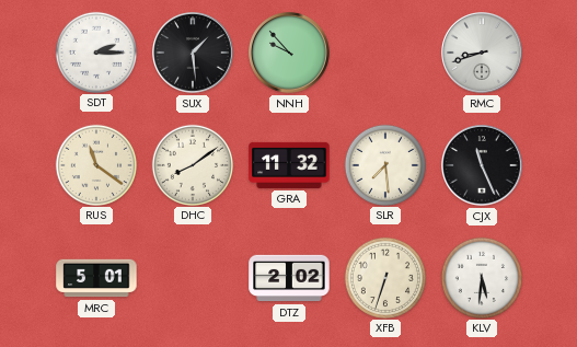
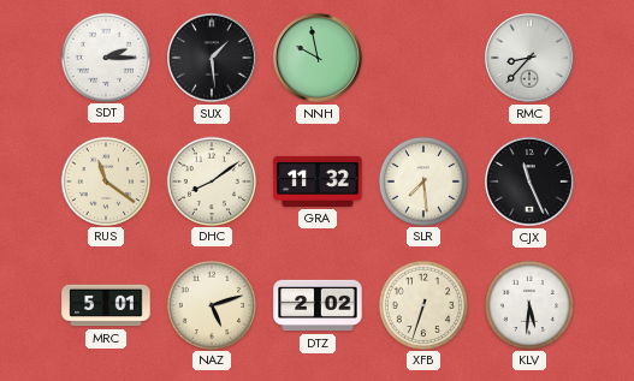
NNH: 9:53 -> 9:58
RMC: 8:42 -> 8:37
NAZ: none -> 5:12
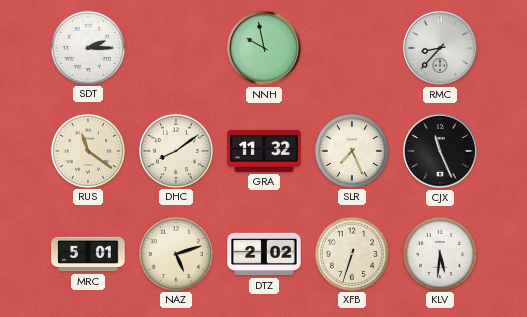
SUX: 1:29 -> none
SLR: 7:29 -> 7:26
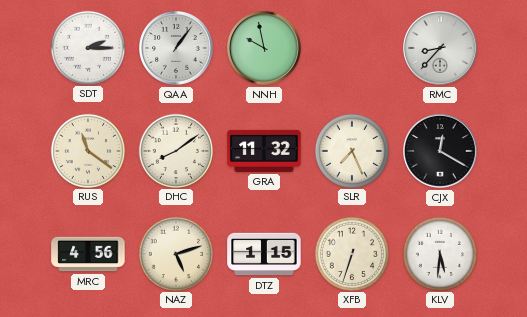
QAA: none -> 1:06
CJX: 11:26 -> 12:20
MRC: 5:01 -> 4:56
DTZ: 2:02 -> 1:15
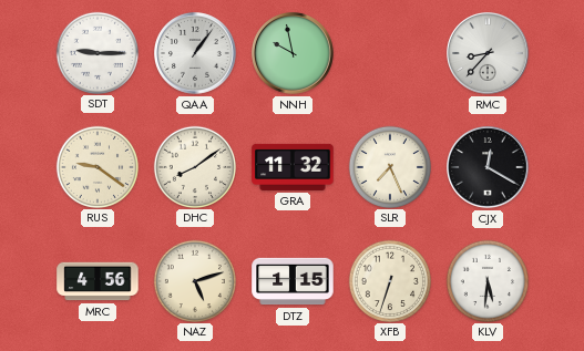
SDT: 2:15 -> 9:15
RUS: 11:21 -> 9:21
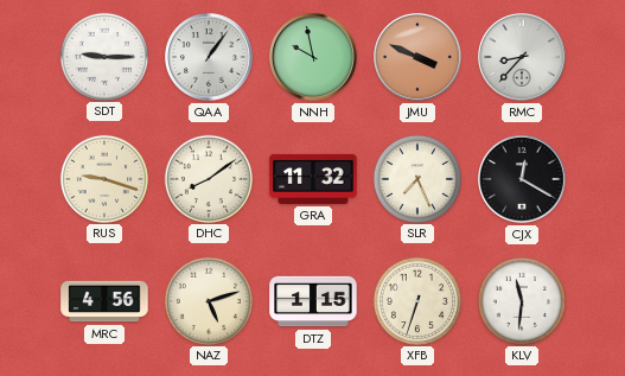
JMU: none -> 3:49
RUS: 9:21 -> 9:18
KLV: 5:31 -> 11:31
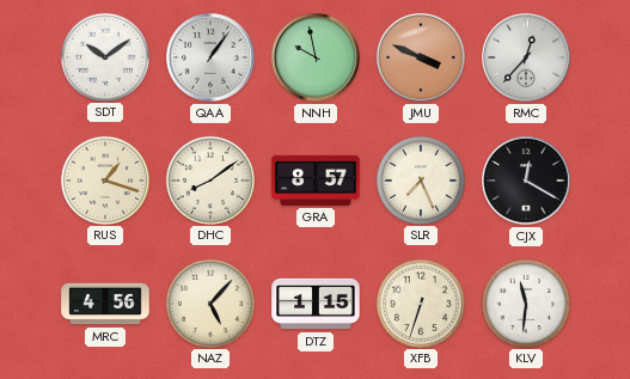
SDT: 9:15 -> 10:09
RMC: 8:37 -> 12:37
RUS: 9:18 -> 1:18
GRA: 11:32 -> 8:57
NAZ: 5:12 -> 5:07
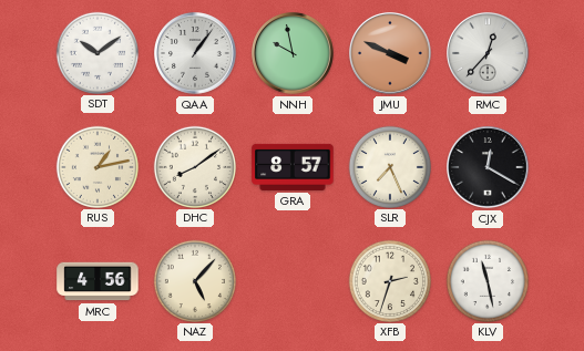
RUS: 1:18 -> 1:13
DTZ: 1:15 -> none
XFB: 6:33 -> 2:33
KLV: 11:31 -> 11:28
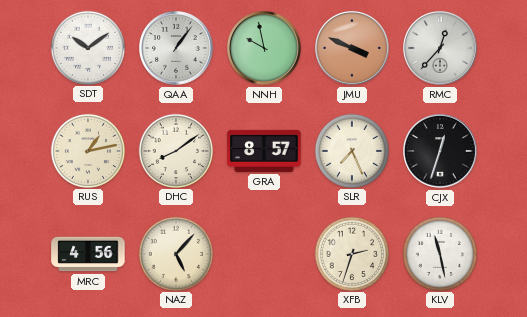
CJX: 12:20 -> 12:33
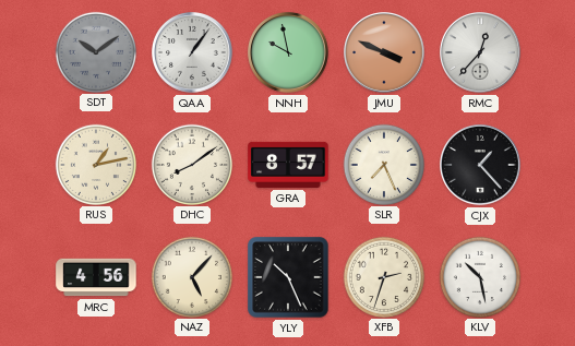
SDT dial: white -> grey
CJX: 12:33 -> 1:23
YLY: none -> 10:26
KLV: 11:28 -> 10:28
